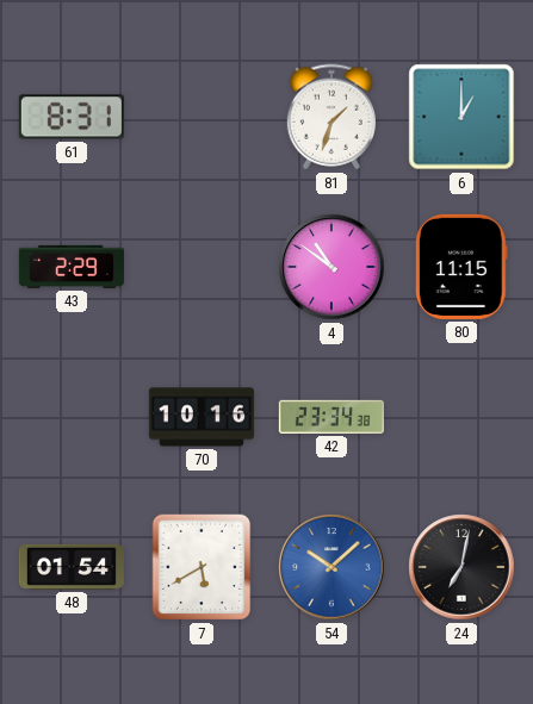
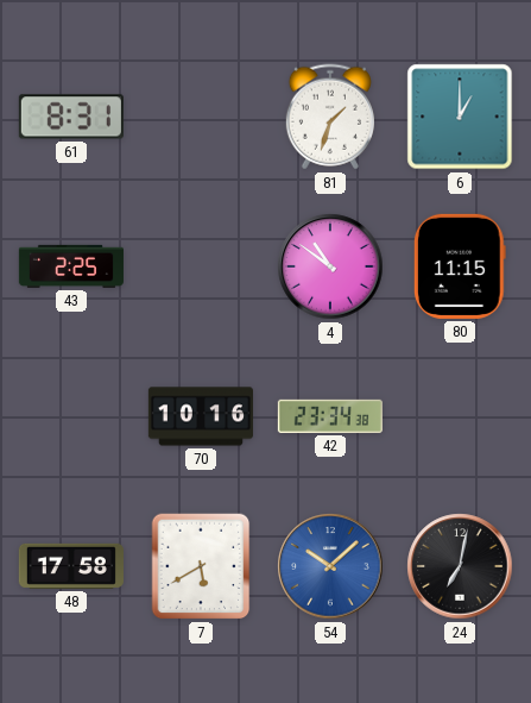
43: 2:29 -> 2:25
48: 01:54 -> 17:58
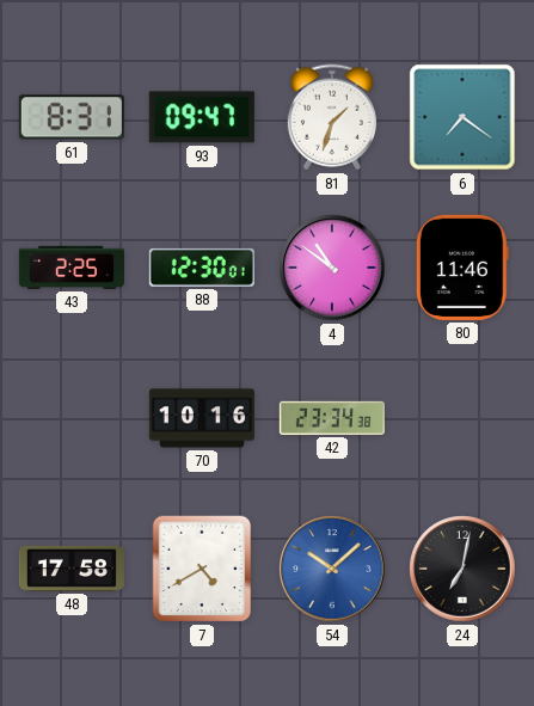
93: none -> 09:47
6: 1:00 -> 7:21
88: none -> 12:30
80: 11:15 -> 11:46
7: 5:40 -> 4:40
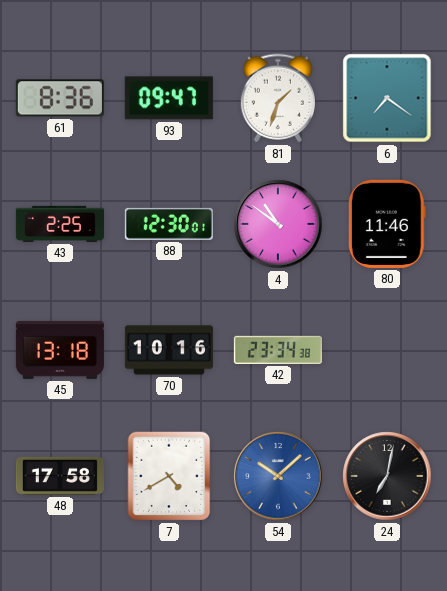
61: 8:31 -> 8:36
45: none -> 13:18
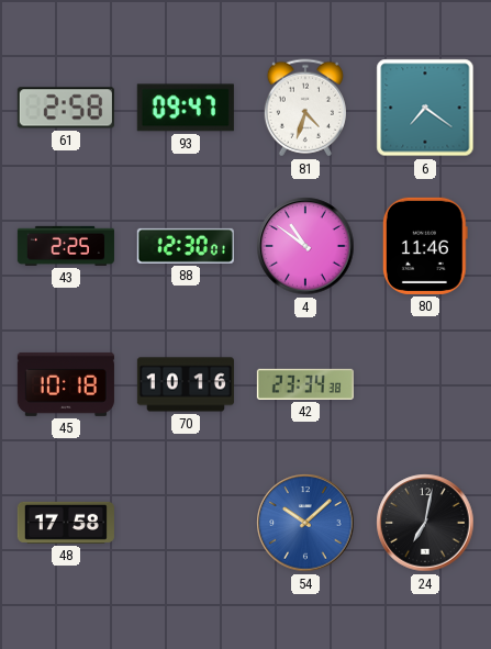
61: 8:36 -> 2:58
81: 1:33 -> 4:33
45: 13:18 -> 10:18
7: 4:40 -> none
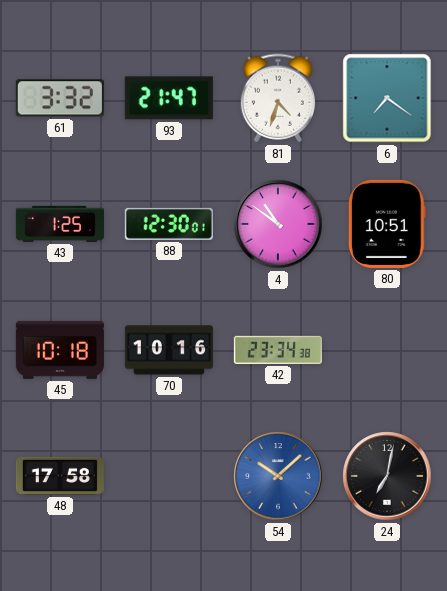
61: 2:58 -> 3:32
93: 09:47 -> 21:47
43: 2:25 -> 1:25
80: 11:46 -> 10:51
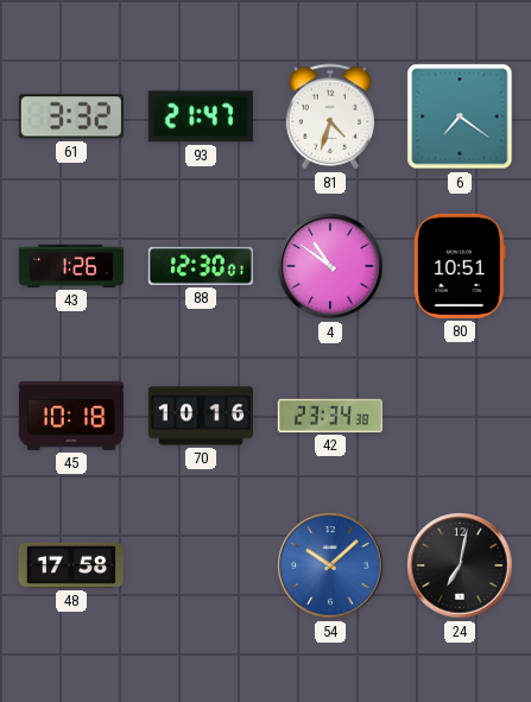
43: 1:25 -> 1:26
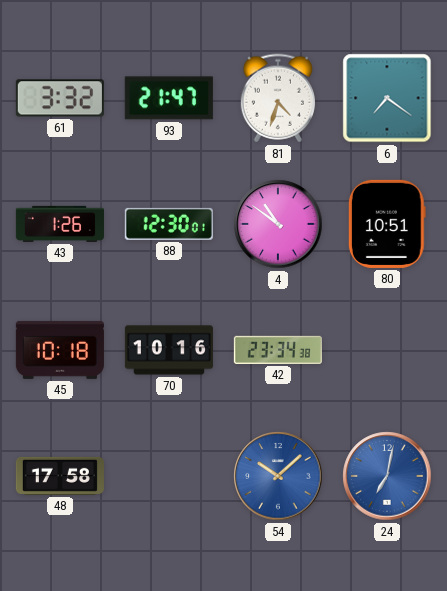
24 dial: black -> blue
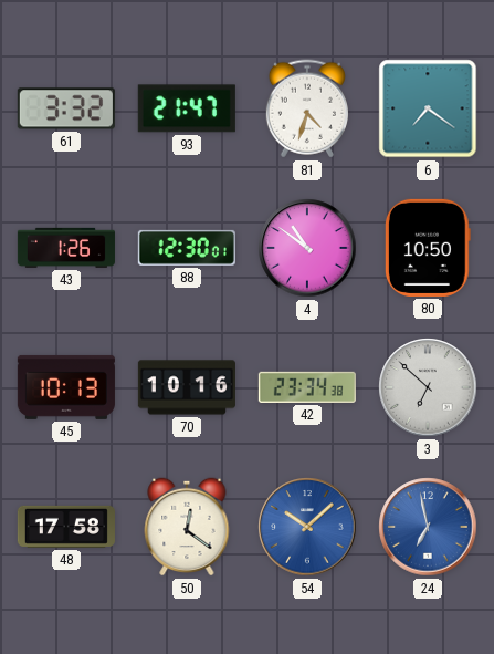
80: 10:51 -> 10:50
45: 10:18 -> 10:13
3: none -> 6:52
50: none -> 12:21
24: 7:02 -> 6:58
